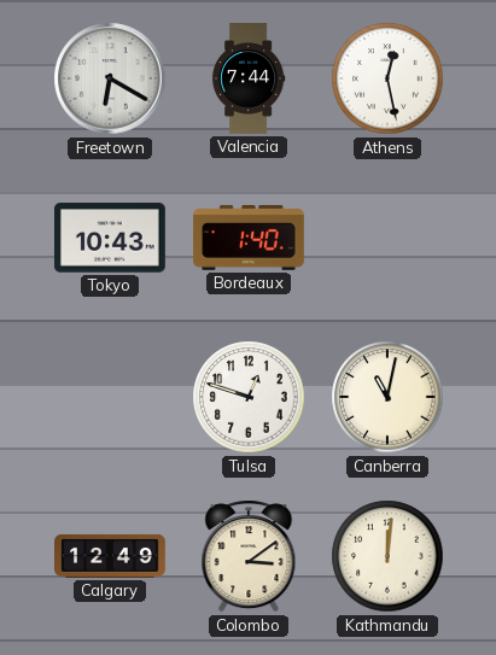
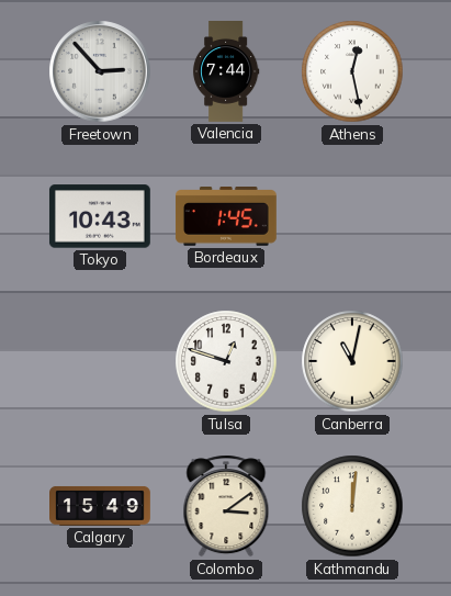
Freetown: 6:20 -> 2:53
Bordeaux: 1:40 -> 1:45
Calgary: 12:49 -> 15:49
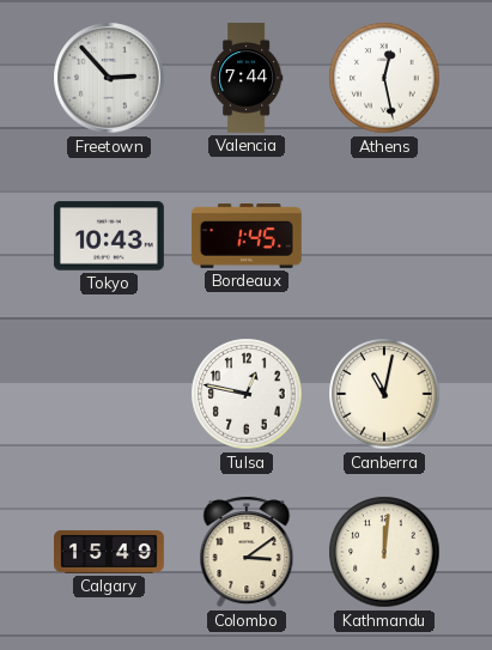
Tulsa: 12:48 -> 12:47
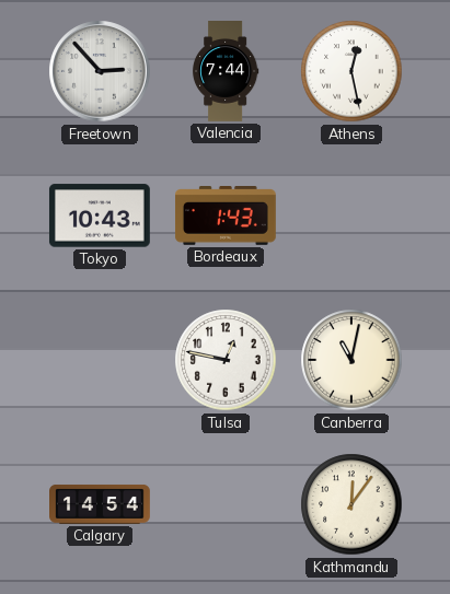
Bordeaux: 1:45 -> 1:43
Calgary: 15:49 -> 14:54
Colombo: 3:09 -> none
Kathmandu: 12:01 -> 12:06
